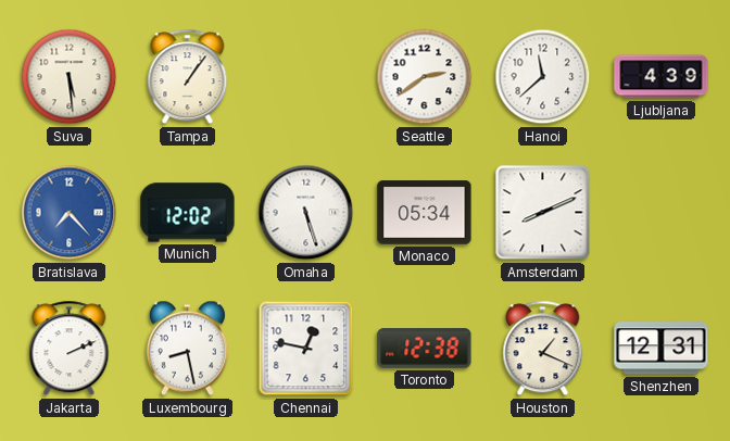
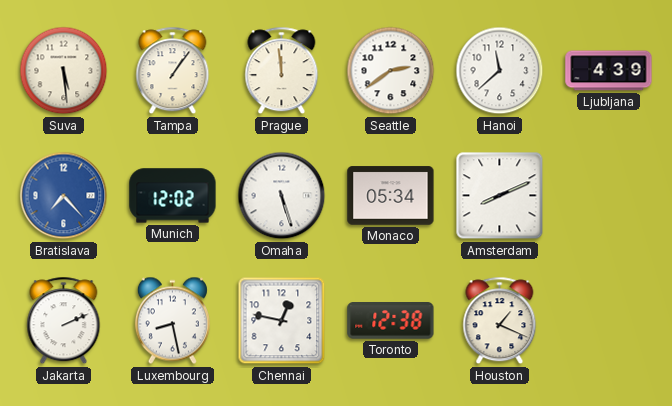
Prague: none -> 11:59
Shenzhen: 12:31 -> none
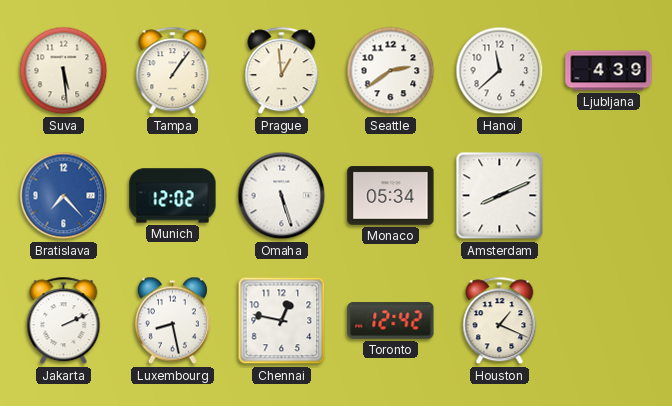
Prague: 11:59 -> 12:59
Toronto: 12:38 -> 12:42
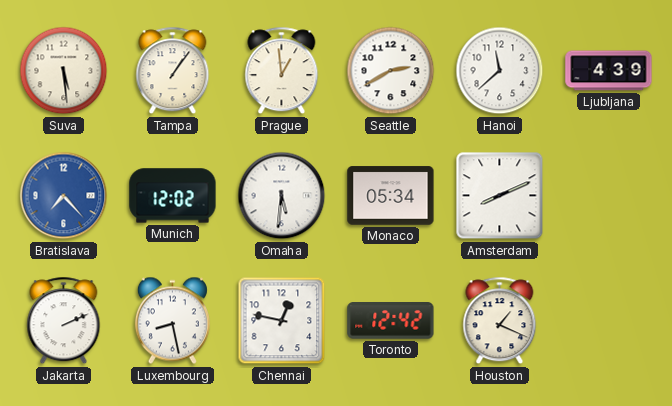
Seattle: 2:39 -> 2:40
Omaha: 5:27 -> 5:31
